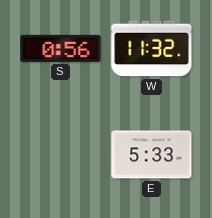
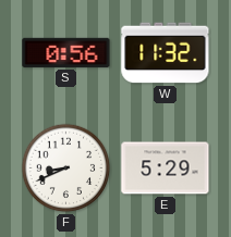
F: none -> 8:41
E: 5:33 -> 5:29
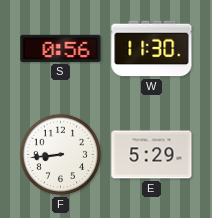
W: 11:32 -> 11:30
F: 8:41 -> 8:44
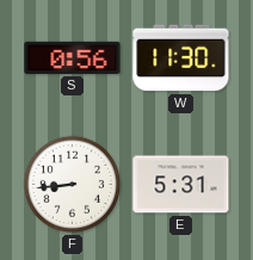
E: 5:29 -> 5:31
